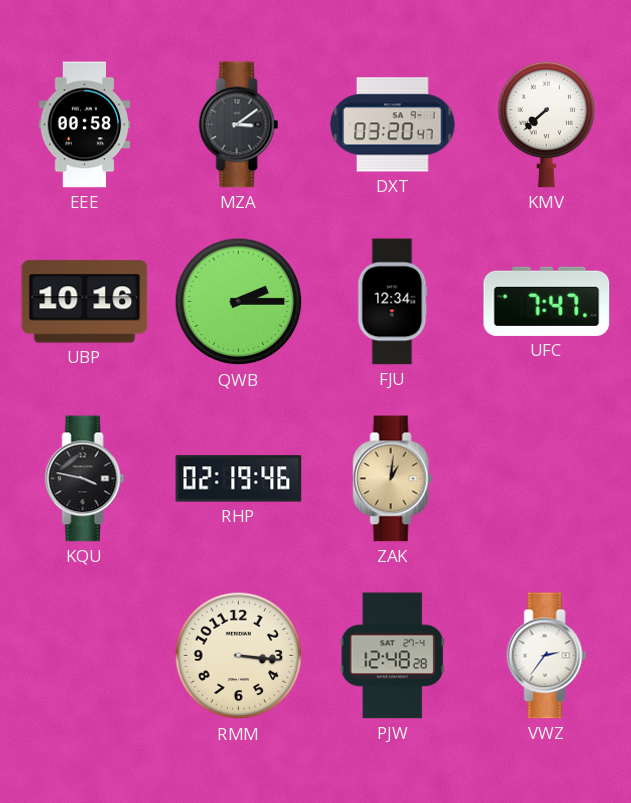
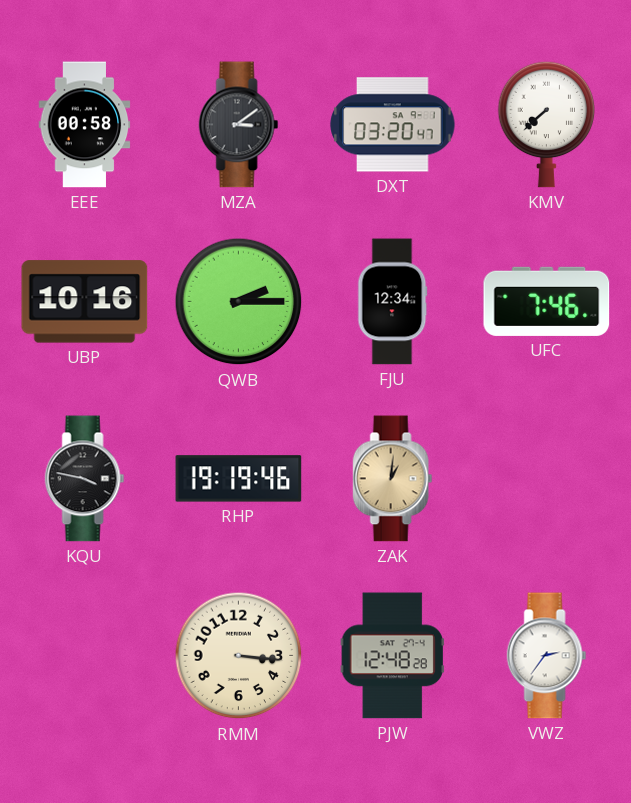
UFC: 7:47 -> 7:46
RHP: 02:19 -> 19:19
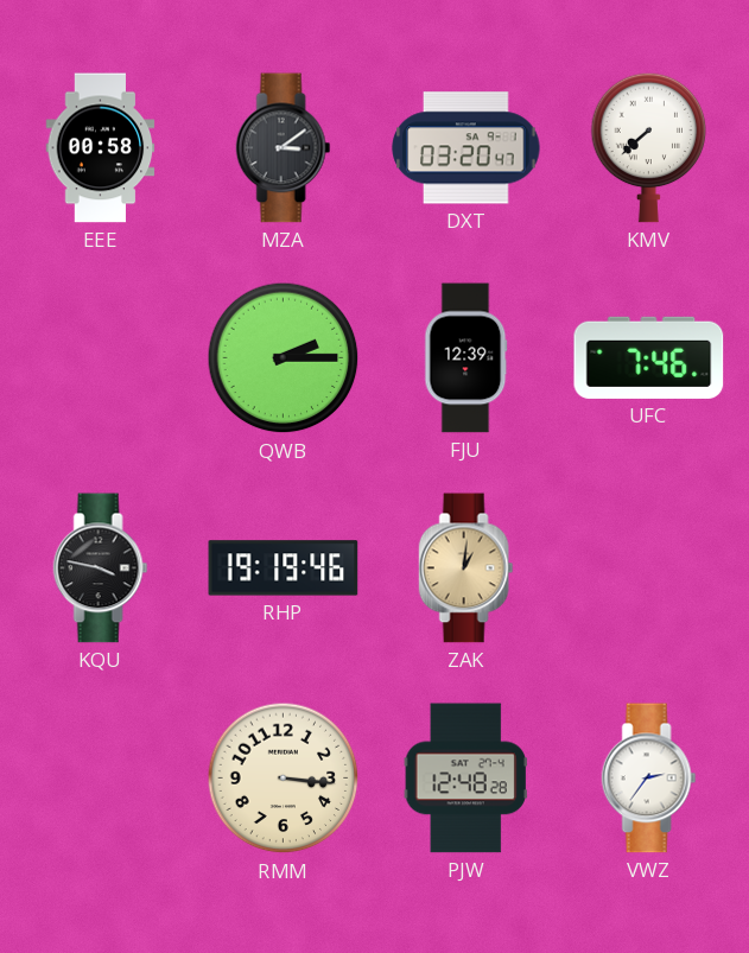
UBP: 10:16 -> none
FJU: 12:34 -> 12:39
